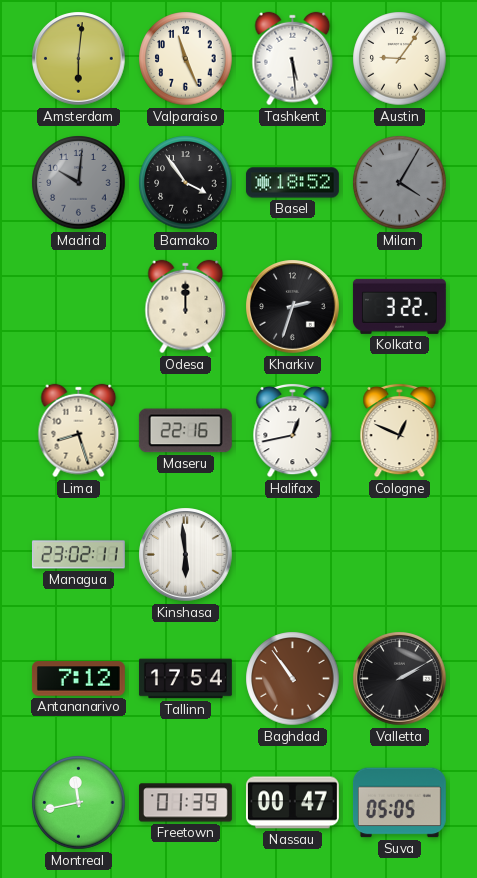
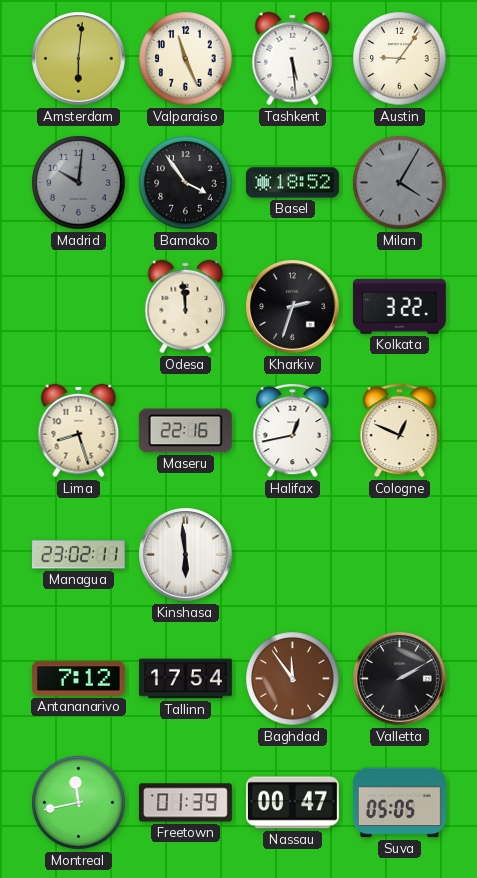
Odesa: 12:00 -> 11:59
Baghdad: 10:54 -> 11:54
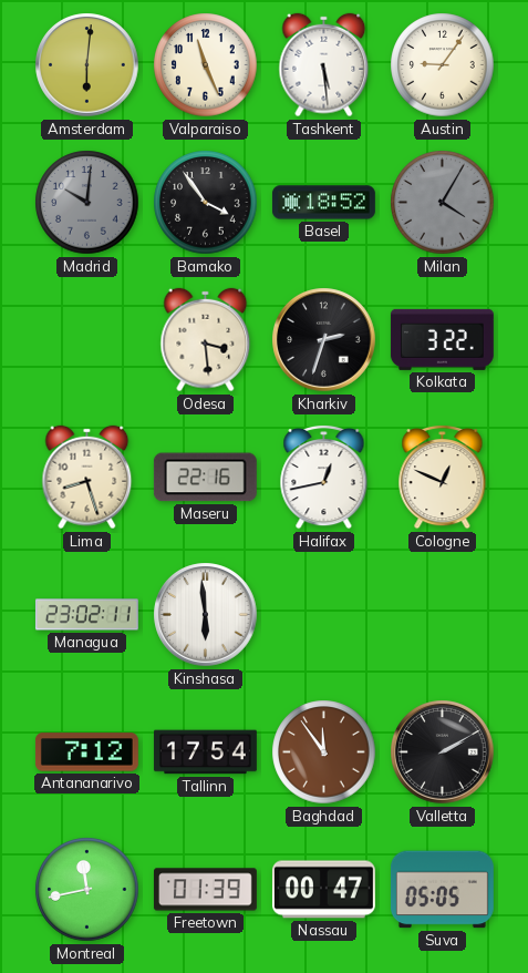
Odesa: 11:59 -> 3:29
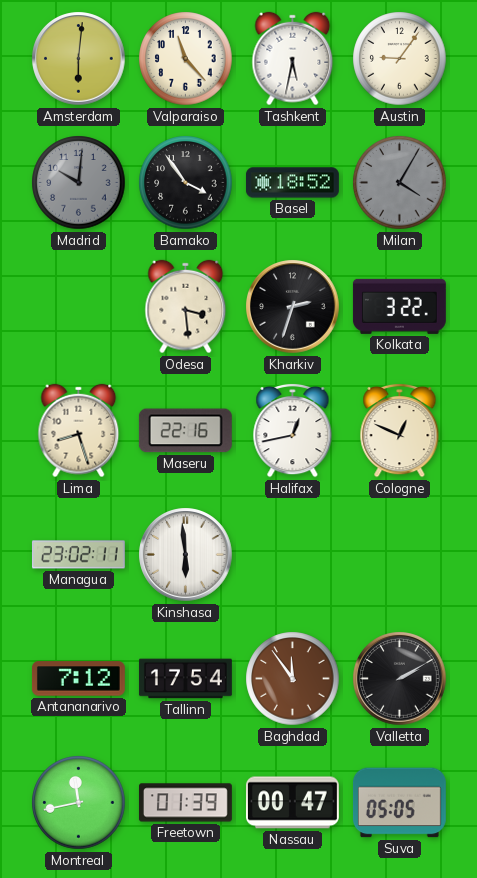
Valparaiso: 11:26 -> 11:23
Tashkent: 5:29 -> 5:32
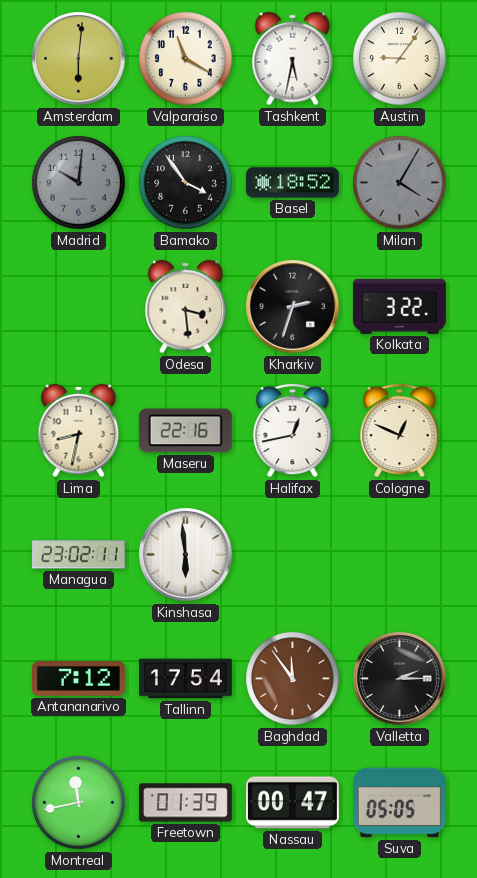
Valparaiso: 11:23 -> 11:20
Lima: 8:27 -> 8:32
Valletta: 2:10 -> 2:15
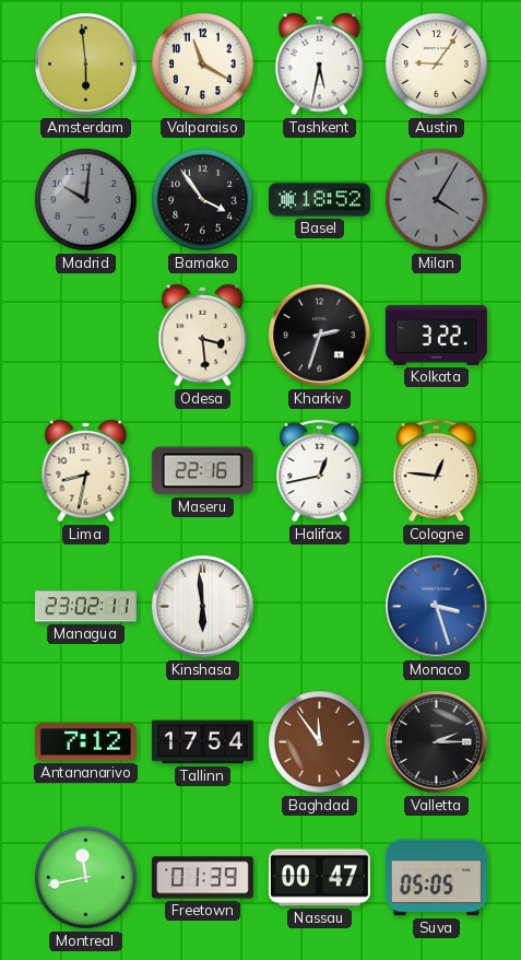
Amsterdam: 6:01 -> 5:59
Cologne: 12:49 -> 12:46
Monaco: none -> 3:27
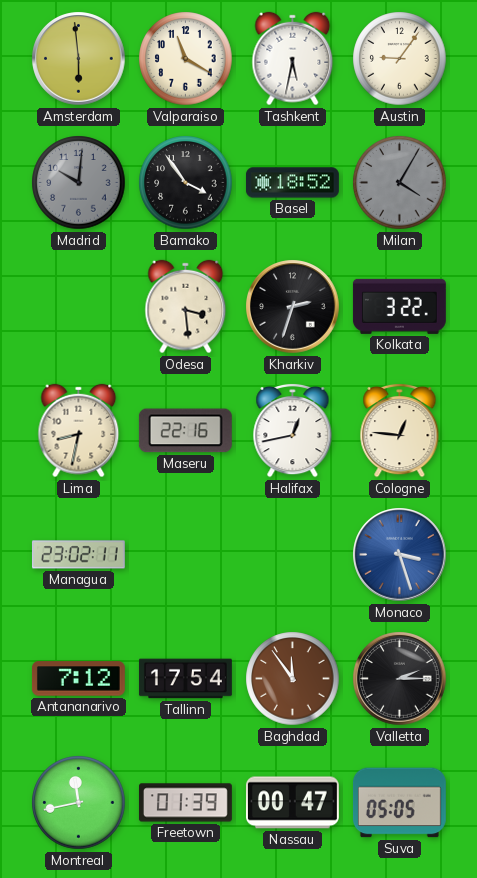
Kinshasa: 5:59 -> none
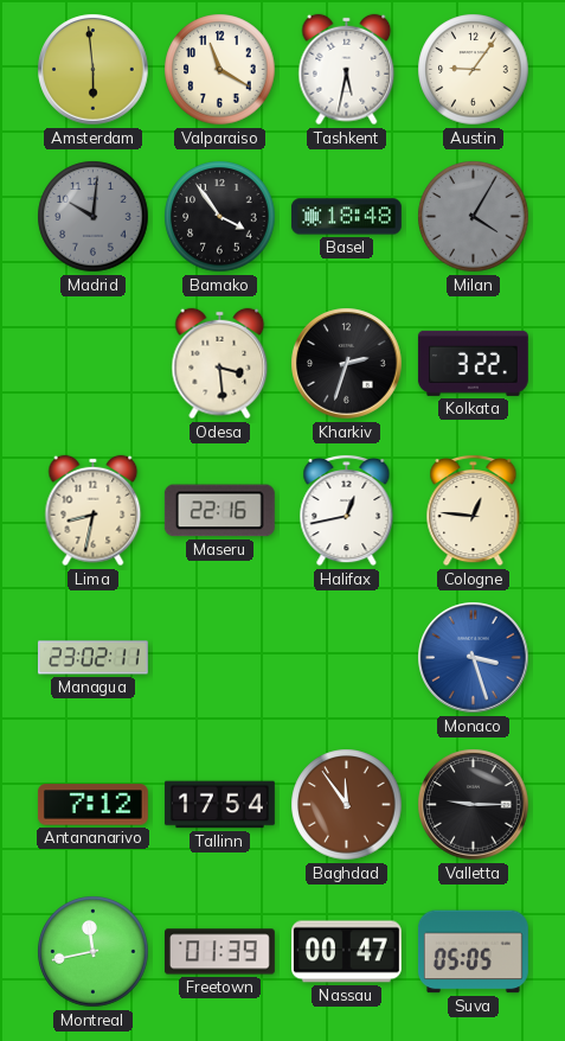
Basel: 18:52 -> 18:48
Valletta: 2:15 -> 9:15
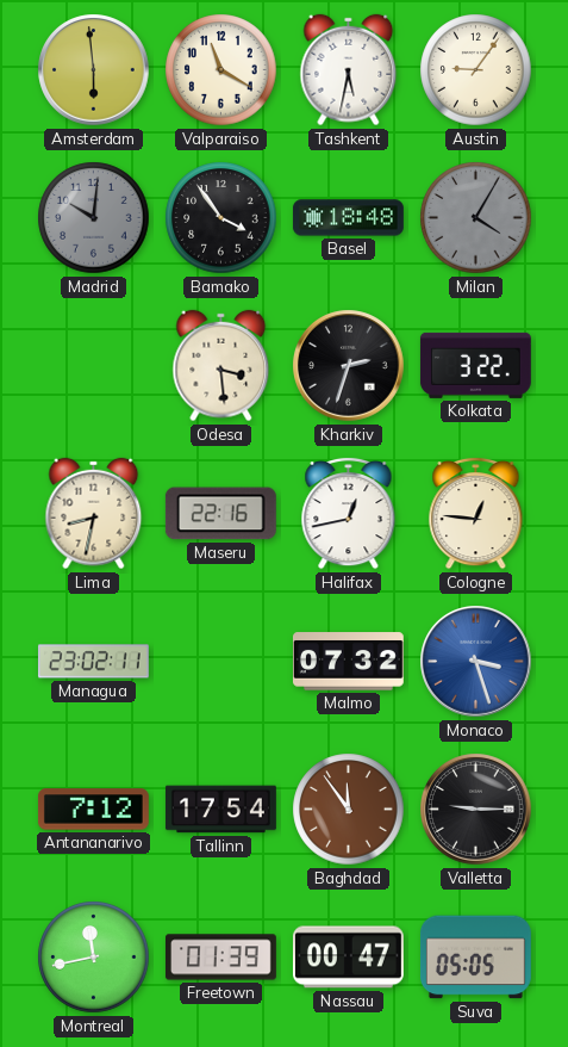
Malmo: none -> 07:32
